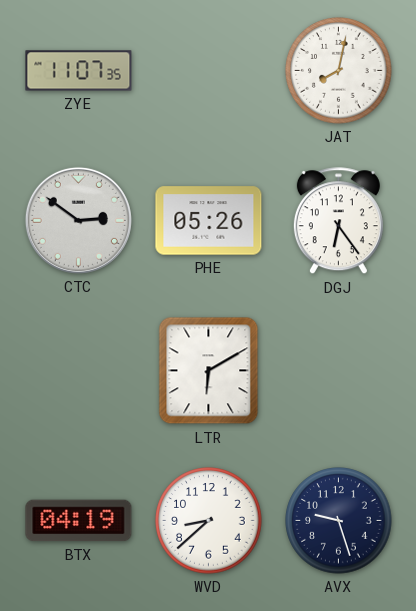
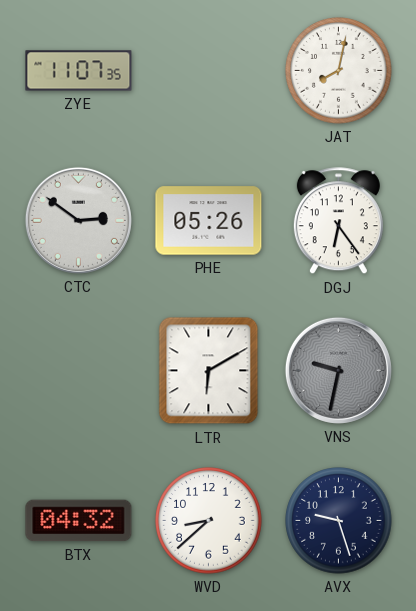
VNS: none -> 9:32
BTX: 04:19 -> 04:32
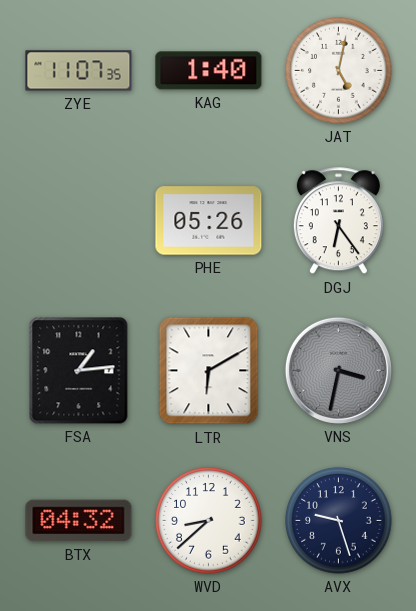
KAG: none -> 1:40
JAT: 8:02 -> 5:02
CTC: 2:51 -> none
FSA: none -> 1:14
VNS: 9:32 -> 3:32
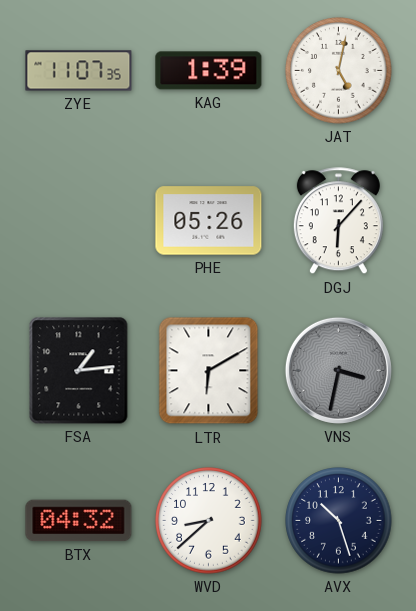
KAG: 1:40 -> 1:39
DGJ: 6:24 -> 6:07
AVX: 9:27 -> 10:27
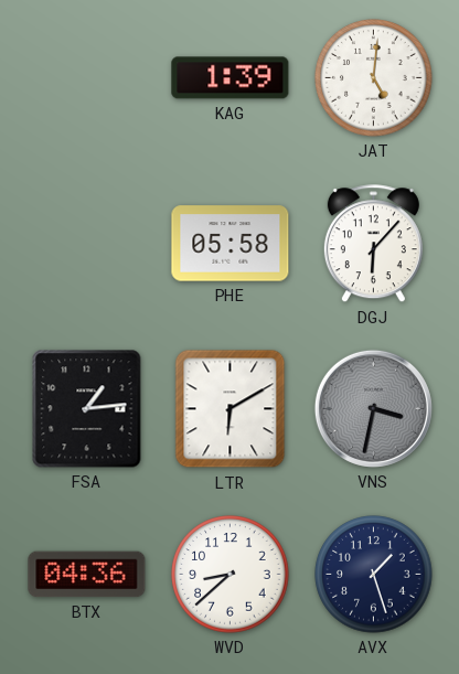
ZYE: 11:07 -> none
JAT: 5:02 -> 5:01
PHE: 05:26 -> 05:58
BTX: 04:32 -> 04:36
AVX: 10:27 -> 1:27
